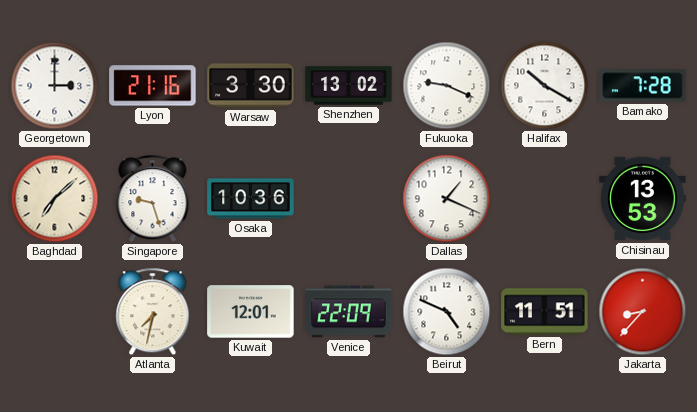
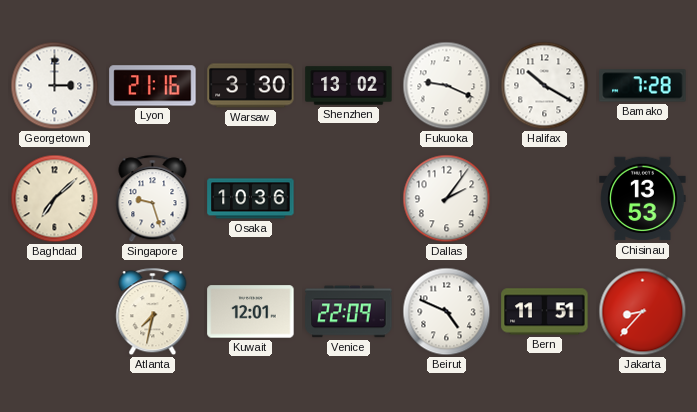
Dallas: 1:19 -> 2:06
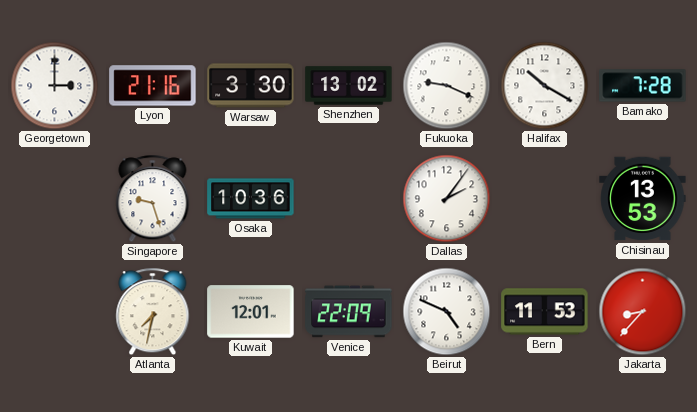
Baghdad: 7:08 -> none
Bern: 11:51 -> 11:53
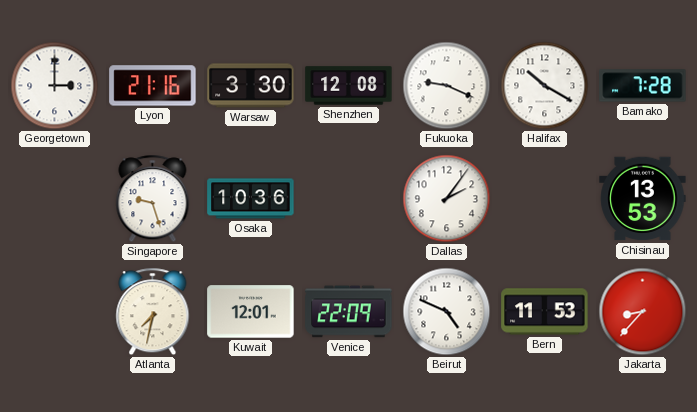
Shenzhen: 13:02 -> 12:08
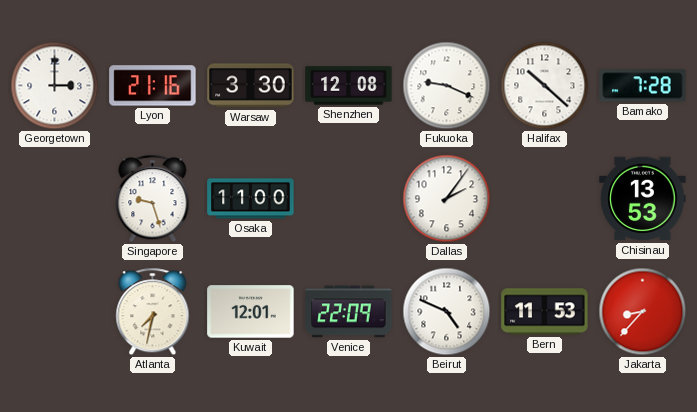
Halifax: 10:20 -> 10:22
Osaka: 10:36 -> 11:00
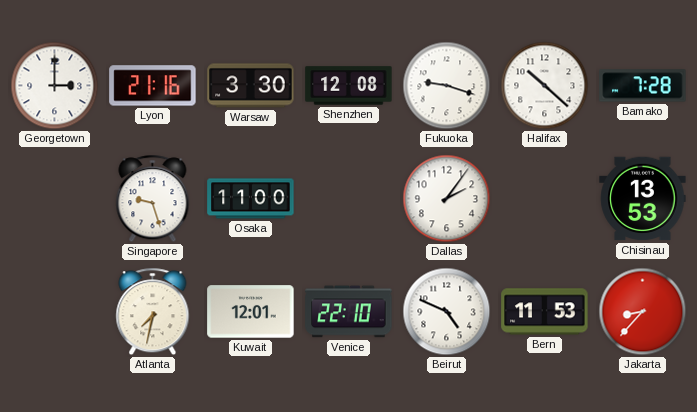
Fukuoka: 9:19 -> 9:18
Venice: 22:09 -> 22:10
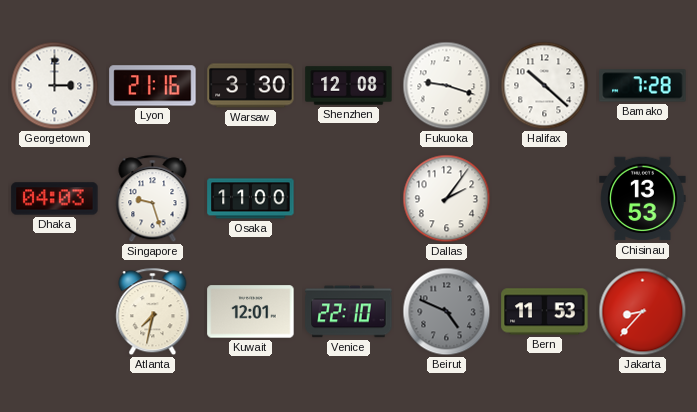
Dhaka: none -> 04:03
Beirut dial: white -> grey
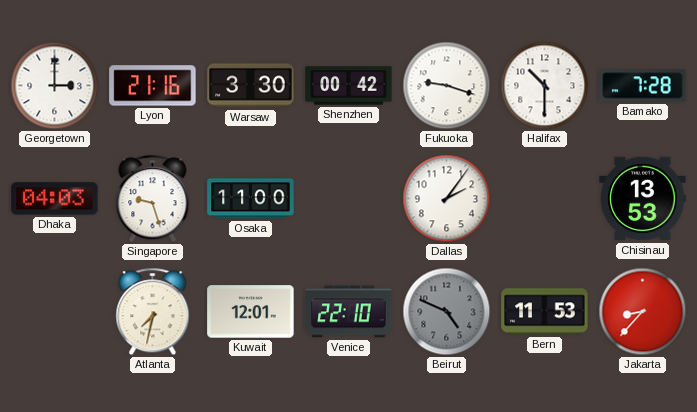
Shenzhen: 12:08 -> 00:42
Halifax: 10:22 -> 10:30
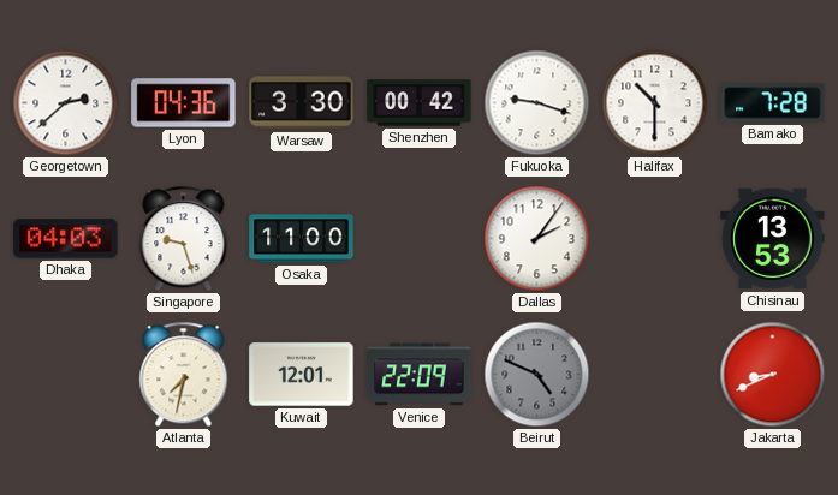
Georgetown: 3:00 -> 2:38
Lyon: 21:16 -> 04:36
Venice: 22:10 -> 22:09
Bern: 11:53 -> none
Jakarta: 8:37 -> 8:41
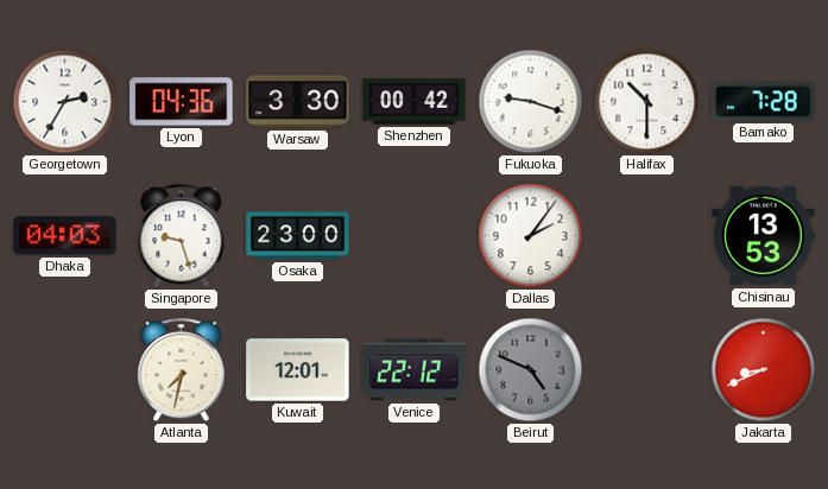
Georgetown: 2:38 -> 2:35
Osaka: 11:00 -> 23:00
Venice: 22:09 -> 22:12
